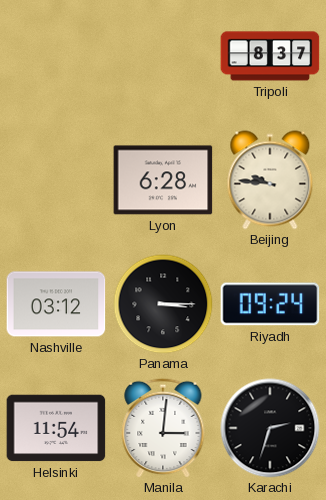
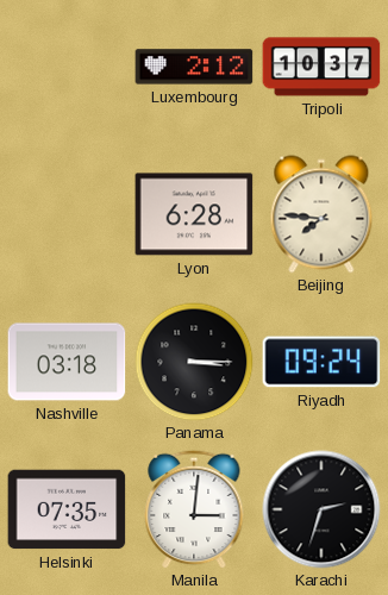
Luxembourg: none -> 2:12
Tripoli: 8:37 -> 10:37
Beijing: 9:46 -> 7:46
Nashville: 03:12 -> 03:18
Helsinki: 11:54 -> 07:35
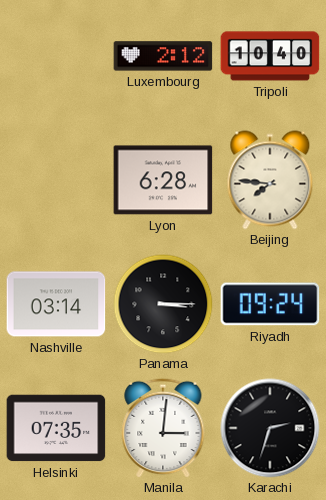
Tripoli: 10:37 -> 10:40
Nashville: 03:18 -> 03:14
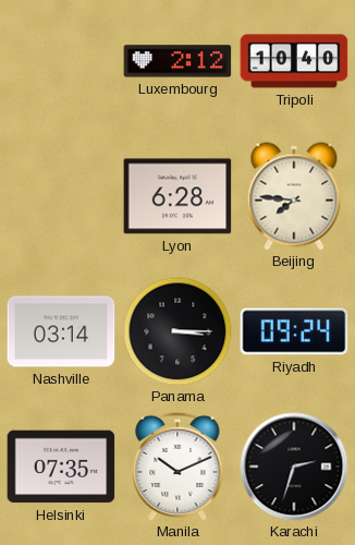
Manila: 3:01 -> 10:11
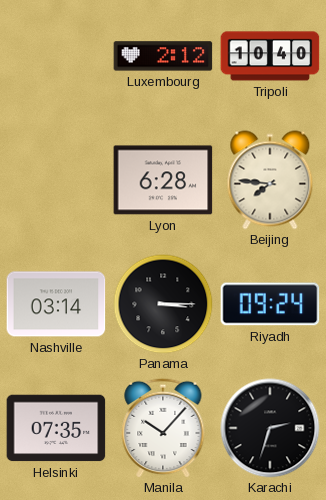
Manila: 10:11 -> 10:07
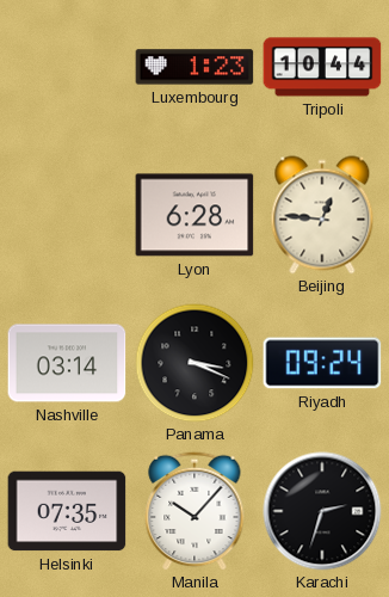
Luxembourg: 2:12 -> 1:23
Tripoli: 10:40 -> 10:44
Beijing: 7:46 -> 12:46
Panama: 3:15 -> 3:19
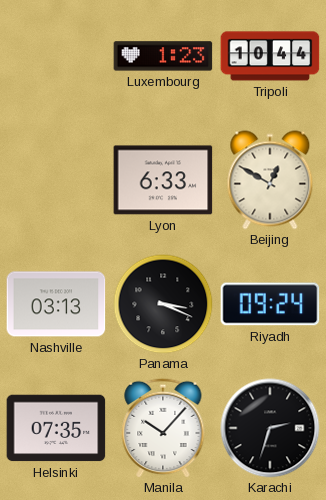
Lyon: 6:28 -> 6:33
Beijing: 12:46 -> 12:50
Nashville: 03:14 -> 03:13
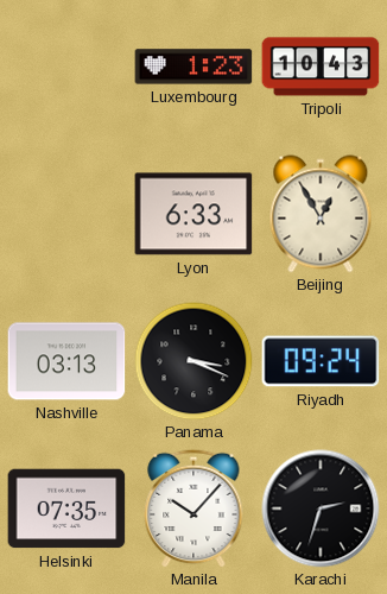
Tripoli: 10:44 -> 10:43
Beijing: 12:50 -> 12:55
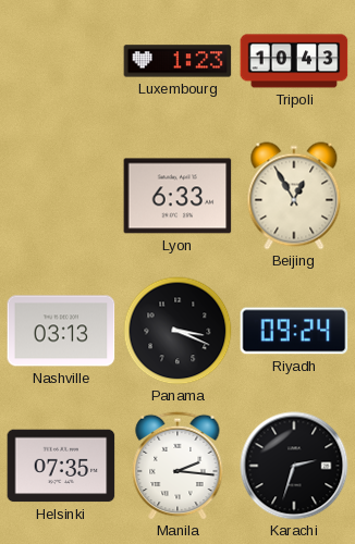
Manila: 10:07 -> 2:16
